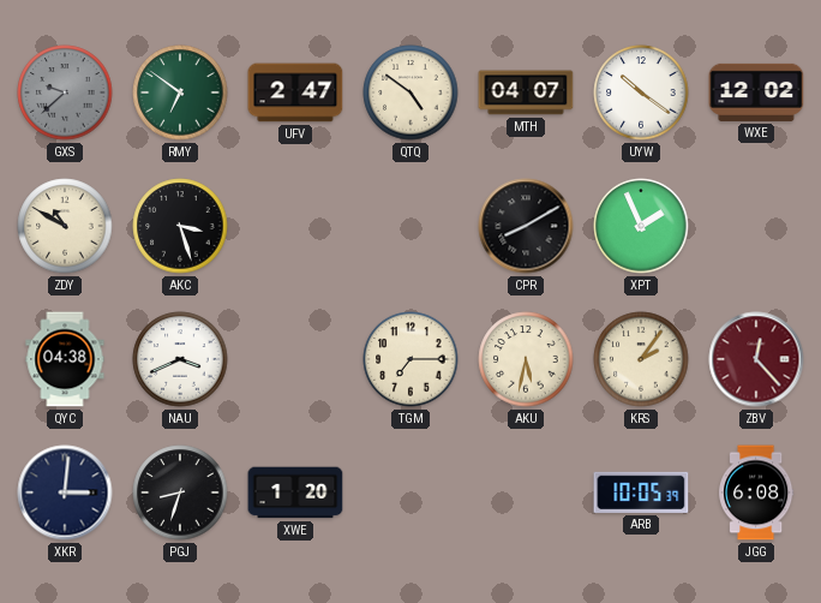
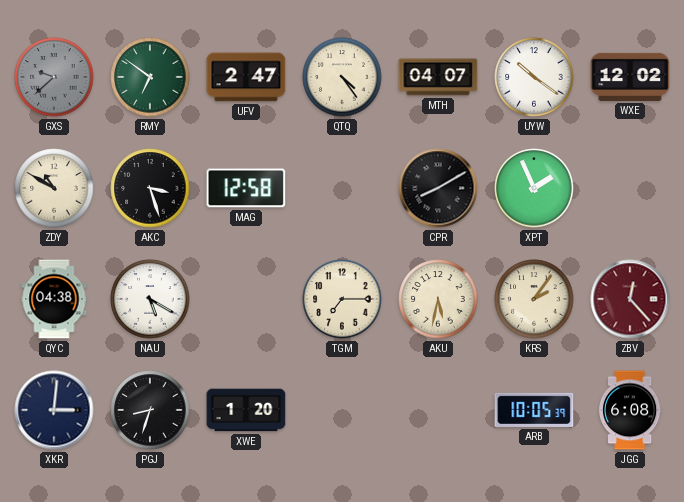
QTQ: 4:51 -> 4:24
MAG: none -> 12:58
NAU: 3:41 -> 5:20
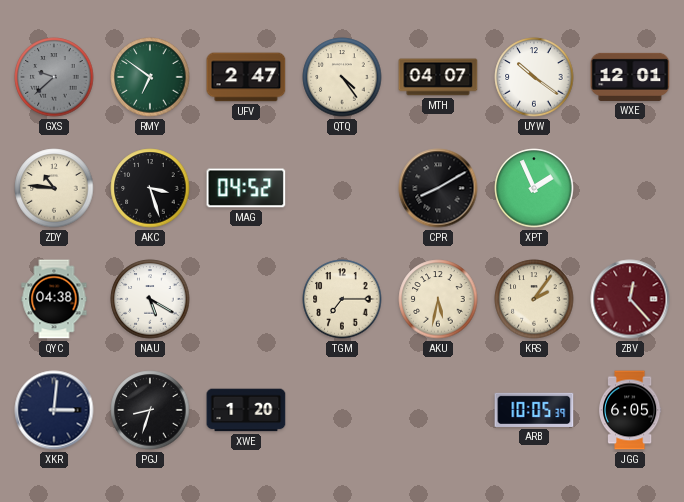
WXE: 12:02 -> 12:01
ZDY: 10:50 -> 10:46
MAG: 12:58 -> 04:52
JGG: 6:08 -> 6:05
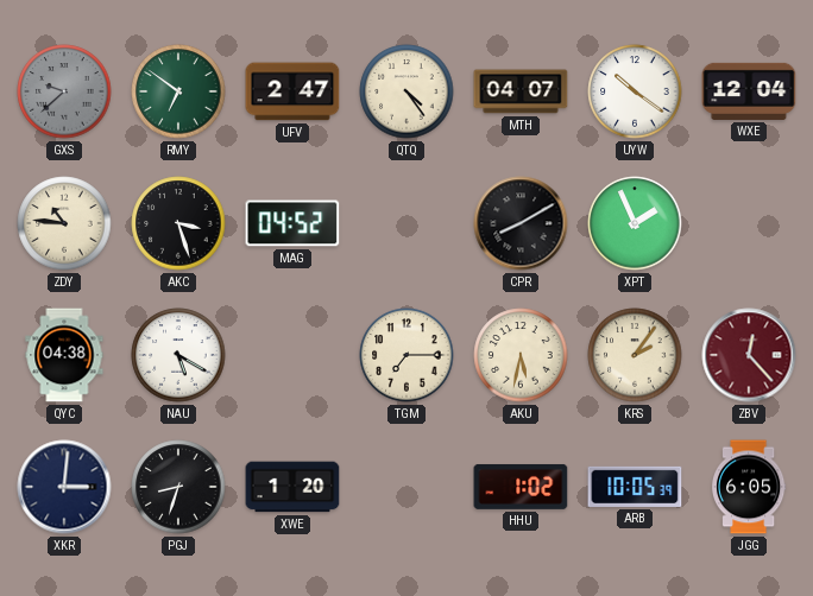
WXE: 12:01 -> 12:04
HHU: none -> 1:02
